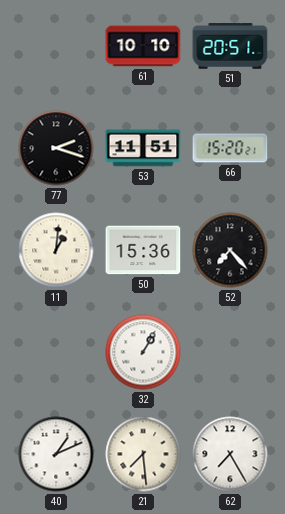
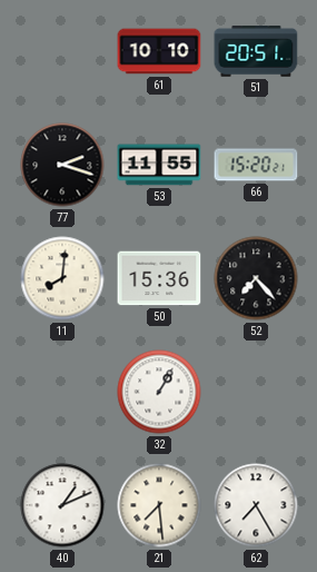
53: 11:51 -> 11:55
11: 1:01 -> 8:01
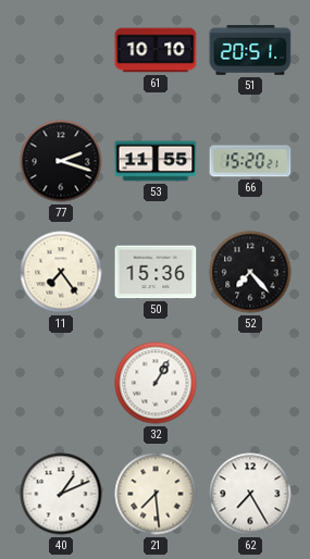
11: 8:01 -> 7:24
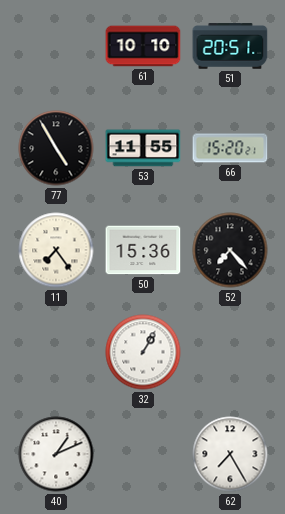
77: 2:18 -> 4:55
21: 7:29 -> none
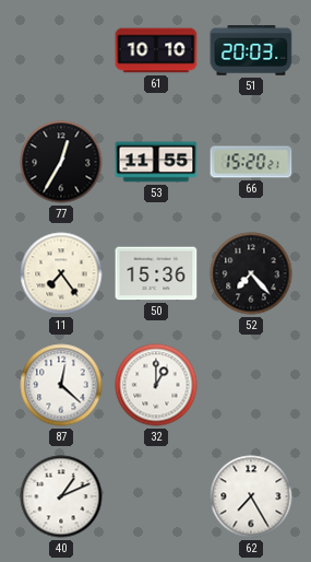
51: 20:51 -> 20:03
77: 4:55 -> 12:35
87: none -> 12:22
32: 1:05 -> 1:00
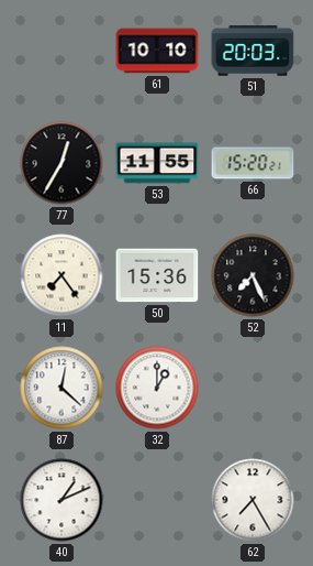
52: 7:23 -> 7:26
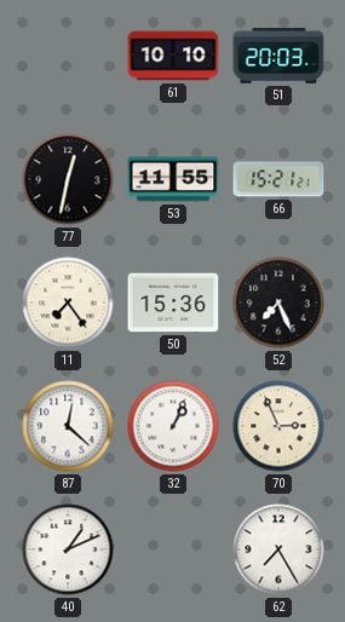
77: 12:35 -> 12:32
66: 15:20 -> 15:21
32: 1:00 -> 1:04
70: none -> 2:56
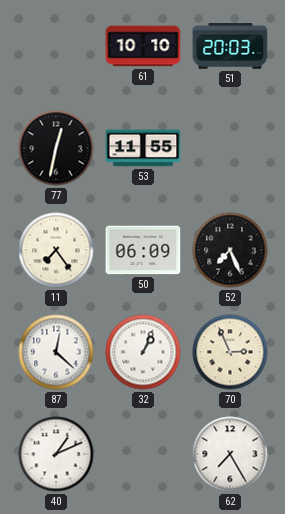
66: 15:21 -> none
50: 15:36 -> 06:09
